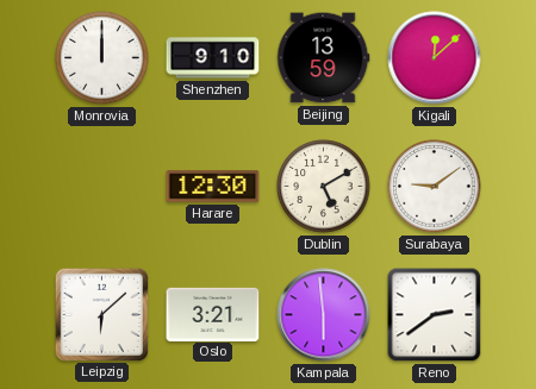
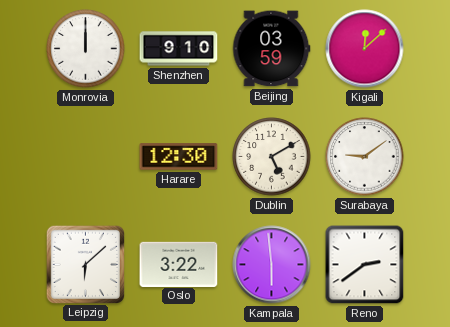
Beijing: 13:59 -> 03:59
Oslo: 3:21 -> 3:22
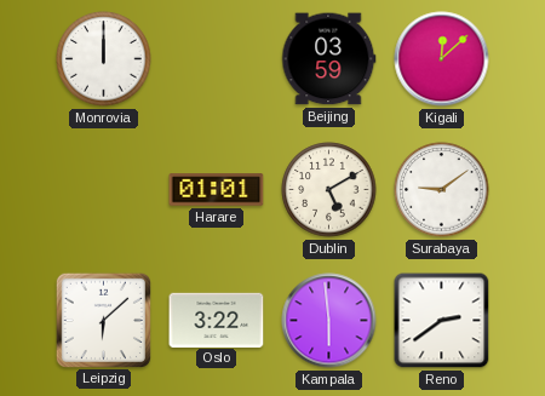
Shenzhen: 9:10 -> none
Harare: 12:30 -> 01:01
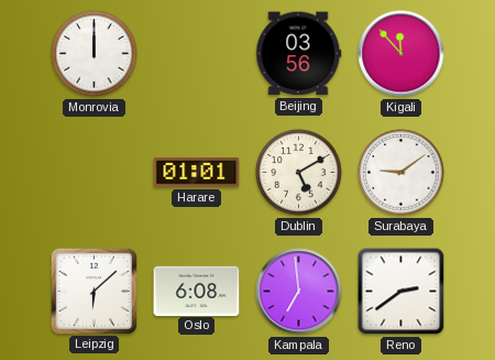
Beijing: 03:59 -> 03:56
Kigali: 12:08 -> 11:53
Oslo: 3:22 -> 6:08
Kampala: 5:59 -> 6:59
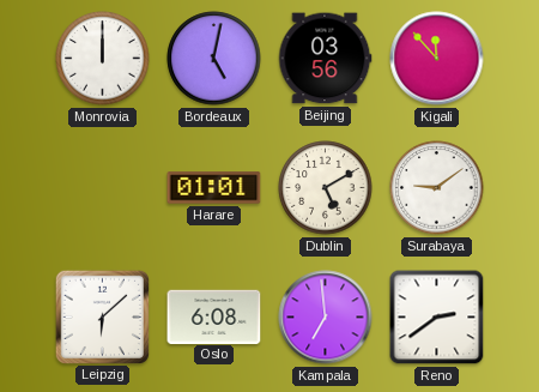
Bordeaux: none -> 5:02
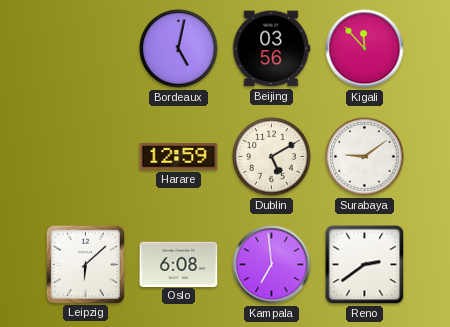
Monrovia: 12:00 -> none
Harare: 01:01 -> 12:59
